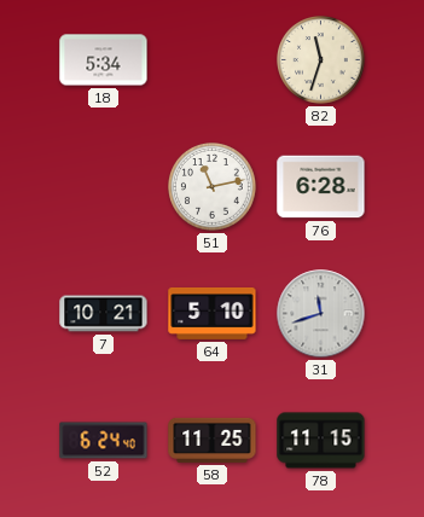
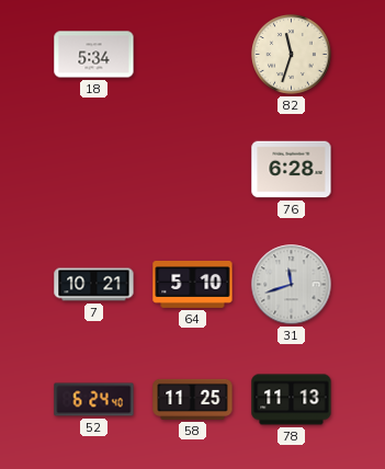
51: 11:13 -> none
78: 11:15 -> 11:13
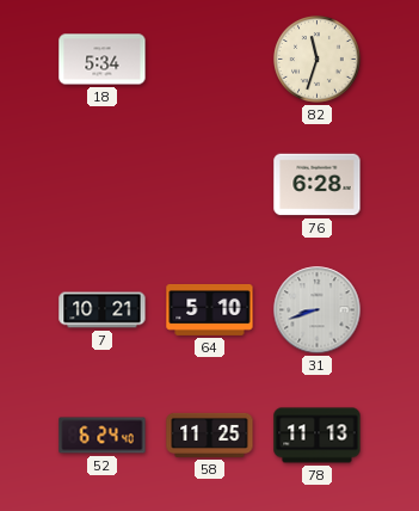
31: 11:42 -> 8:42
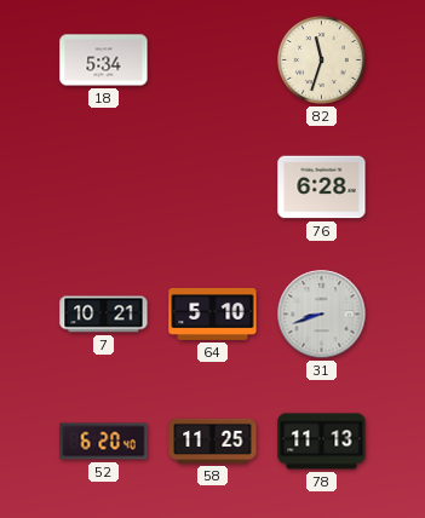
52: 6:24 -> 6:20
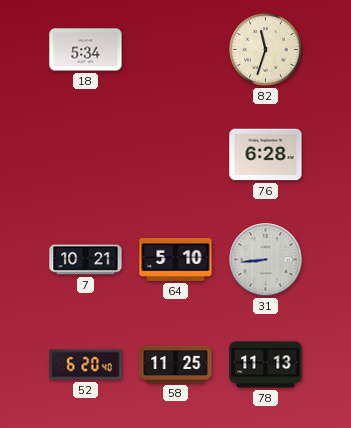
31: 8:42 -> 8:44
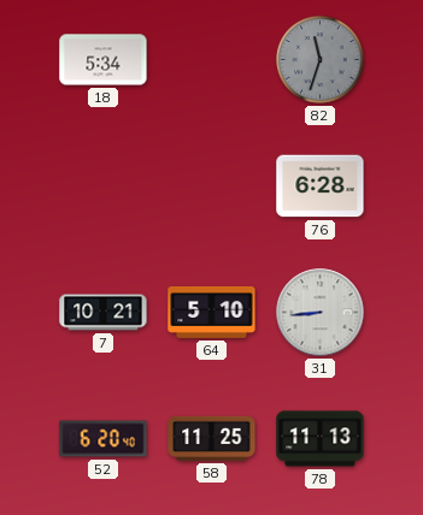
82 dial: cream -> grey
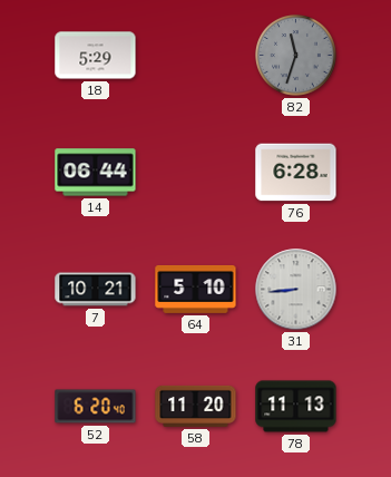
18: 5:34 -> 5:29
14: none -> 06:44
58: 11:25 -> 11:20
